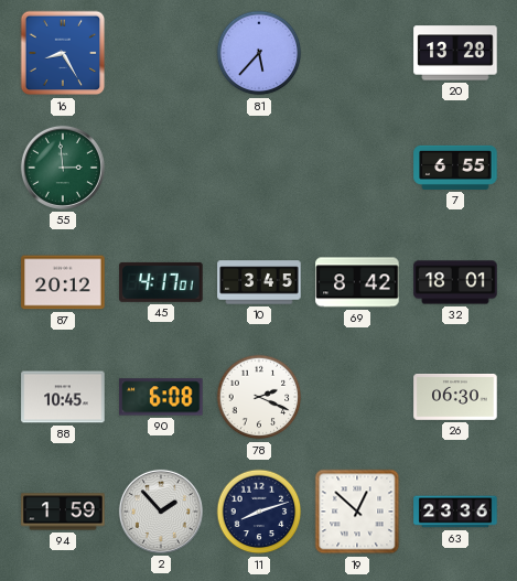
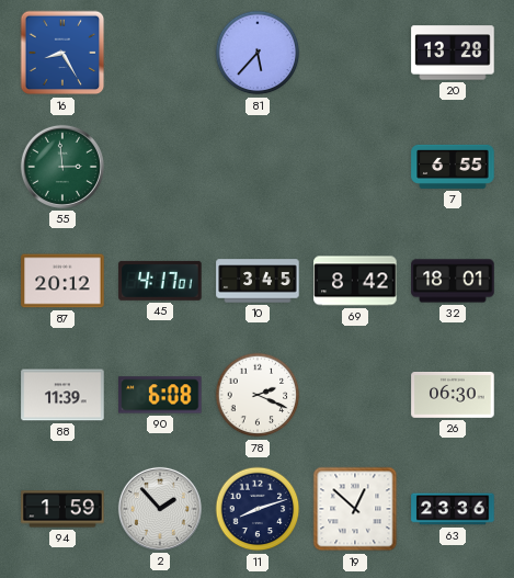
88: 10:45 -> 11:39
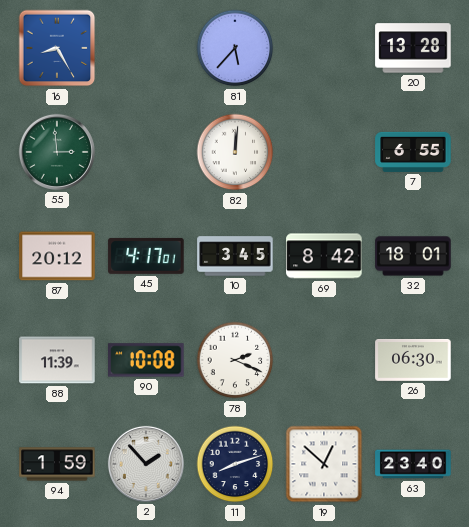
82: none -> 12:01
90: 6:08 -> 10:08
63: 23:36 -> 23:40
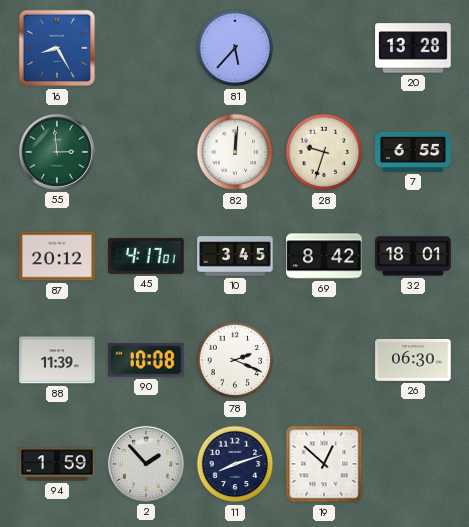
28: none -> 9:33
63: 23:40 -> none
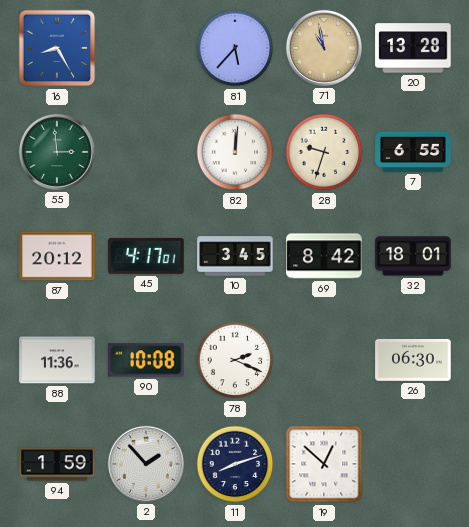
71: none -> 10:58
88: 11:39 -> 11:36
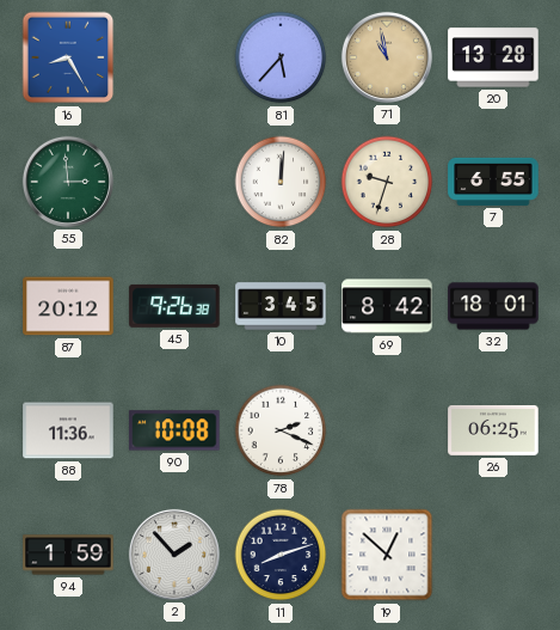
45: 4:17 -> 9:26
26: 06:30 -> 06:25
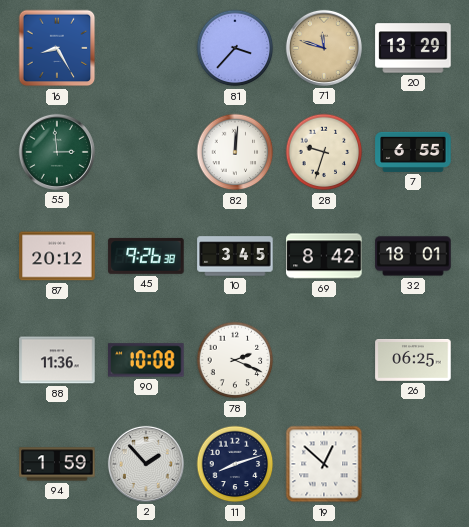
81: 5:37 -> 3:37
71: 10:58 -> 11:48
20: 13:28 -> 13:29
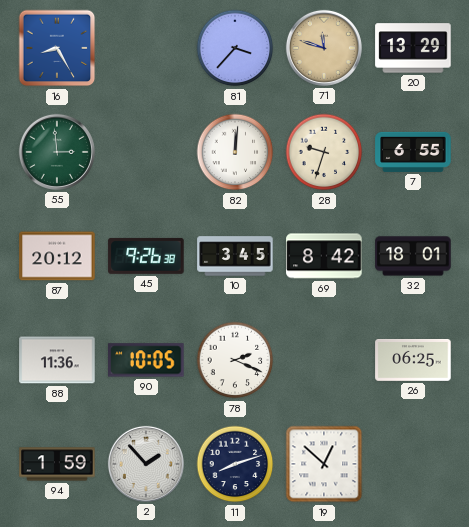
90: 10:08 -> 10:05
